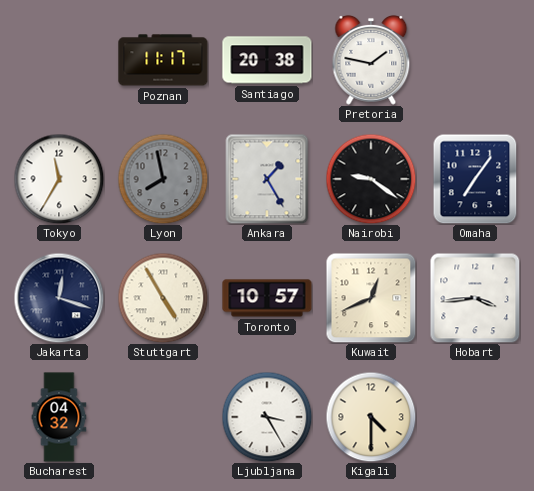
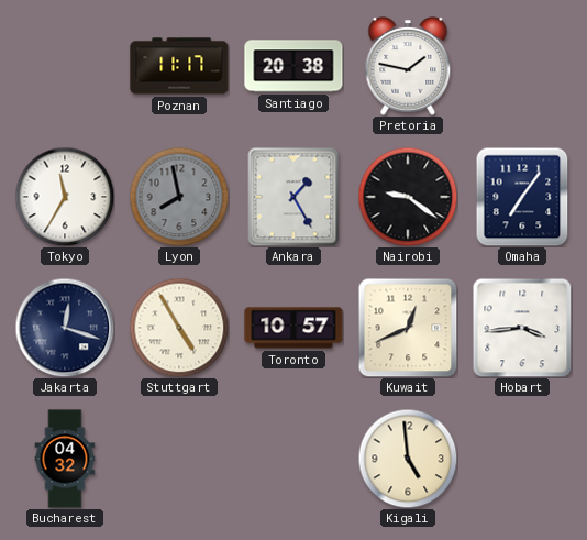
Ljubljana: 3:25 -> none
Kigali: 4:30 -> 4:59
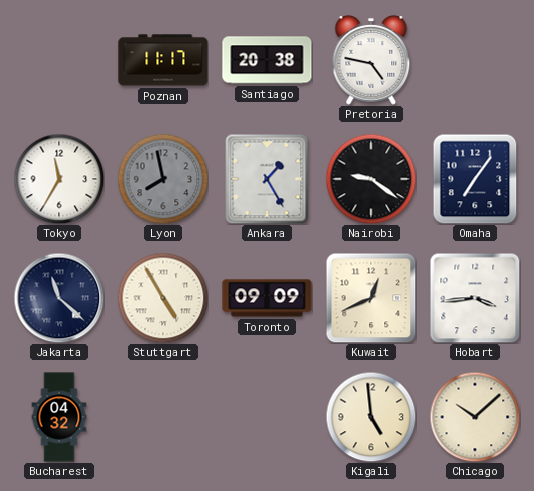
Pretoria: 1:47 -> 4:47
Jakarta: 12:18 -> 11:22
Toronto: 10:57 -> 09:09
Chicago: none -> 10:08
